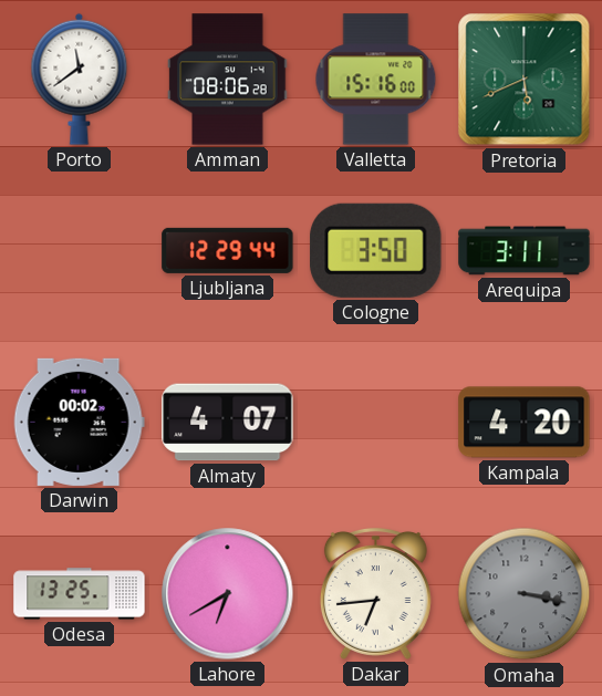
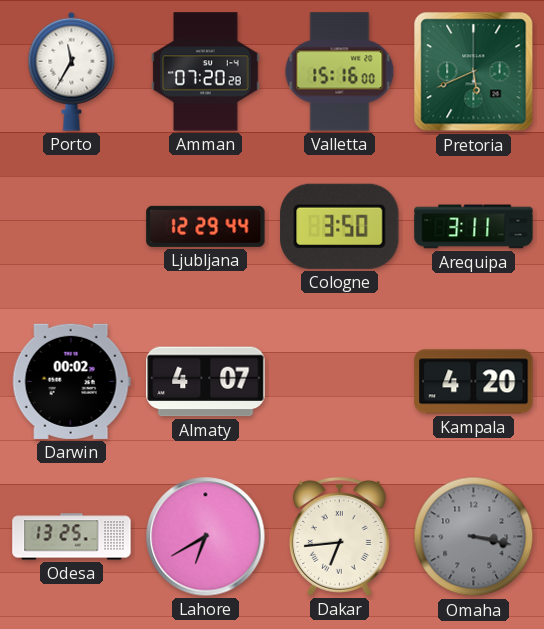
Porto: 11:39 -> 11:35
Amman: 08:06 -> 07:20
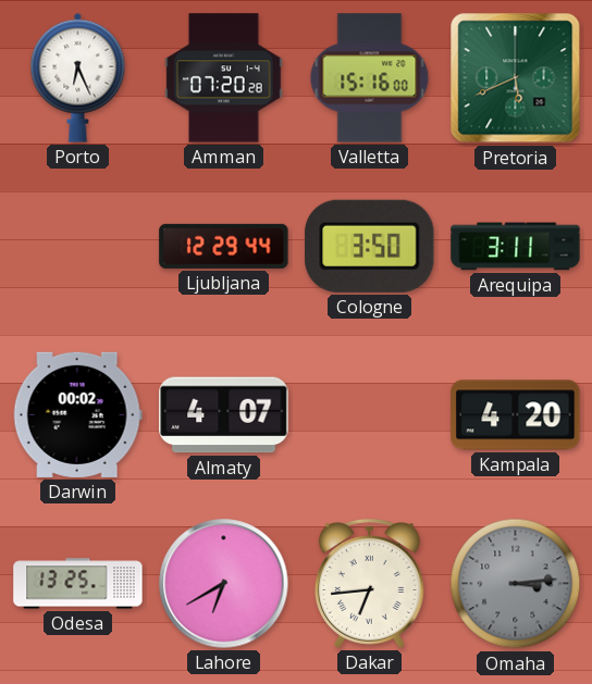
Porto: 11:35 -> 6:26
Omaha: 3:17 -> 3:14
